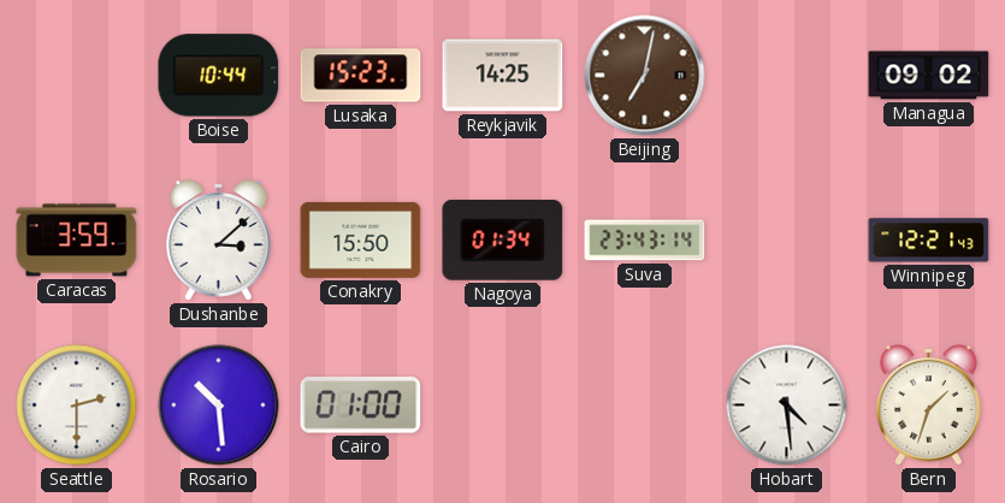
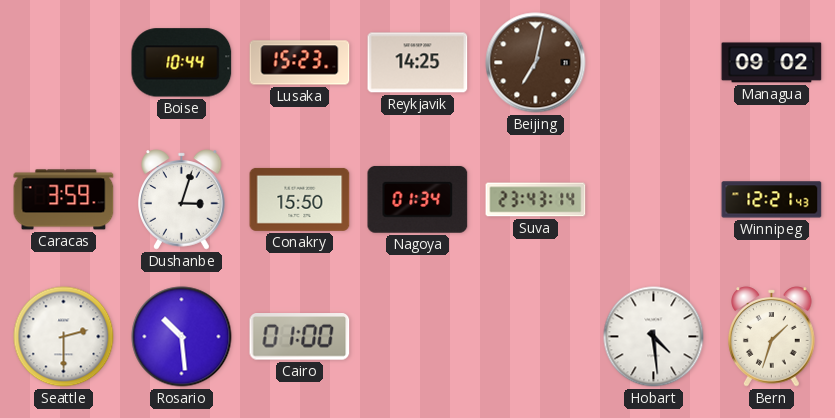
Dushanbe: 3:08 -> 3:03
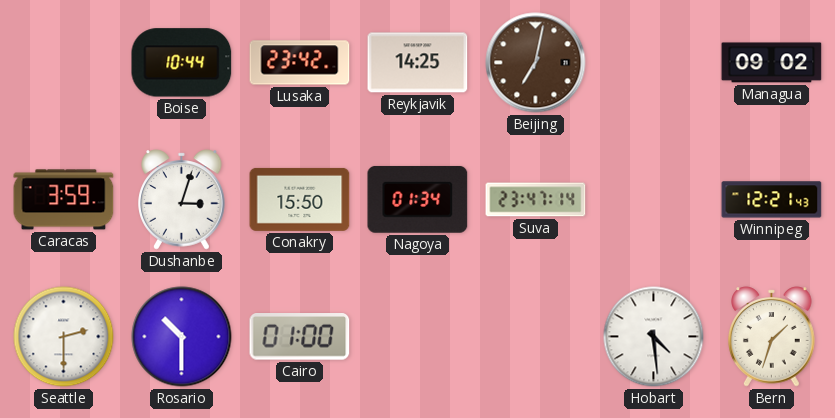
Lusaka: 15:23 -> 23:42
Suva: 23:43 -> 23:47
Rosario: 10:29 -> 10:30
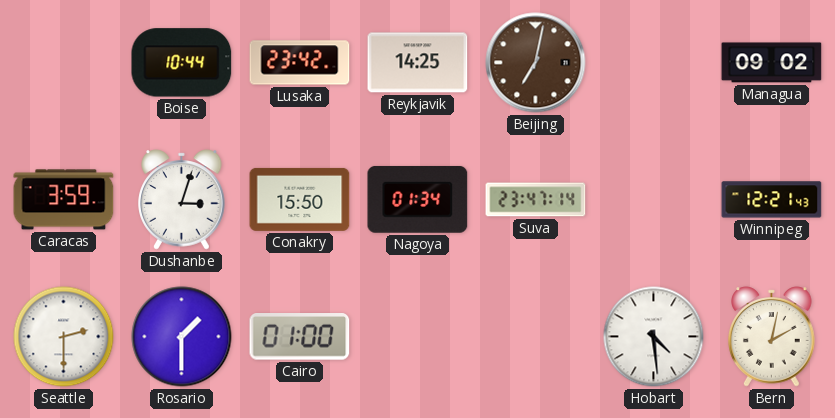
Rosario: 10:30 -> 1:30
Bern: 1:33 -> 2:02
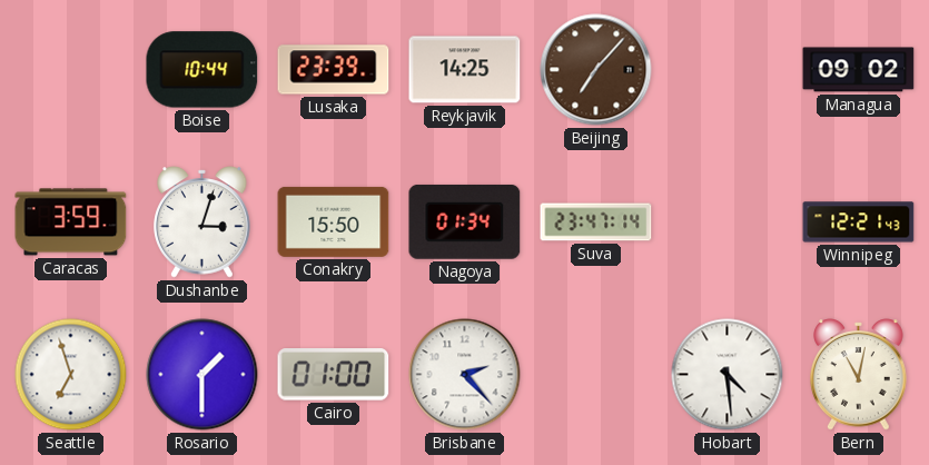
Lusaka: 23:42 -> 23:39
Beijing: 7:02 -> 7:07
Seattle: 2:30 -> 6:57
Brisbane: none -> 2:23
Bern: 2:02 -> 11:02
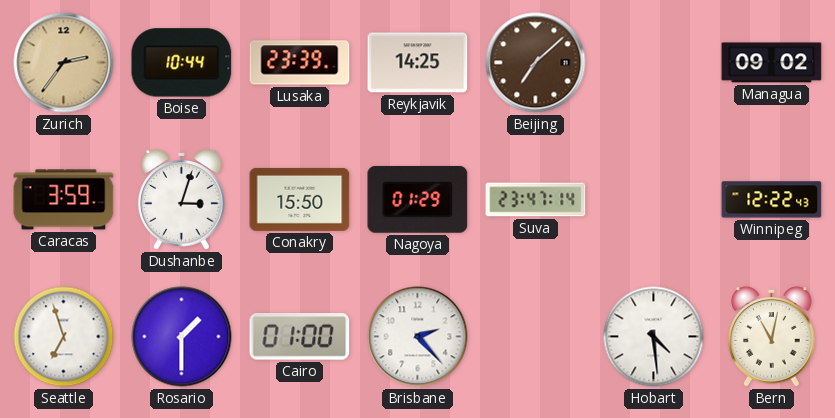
Zurich: none -> 2:36
Beijing: 7:07 -> 7:08
Nagoya: 01:34 -> 01:29
Winnipeg: 12:21 -> 12:22
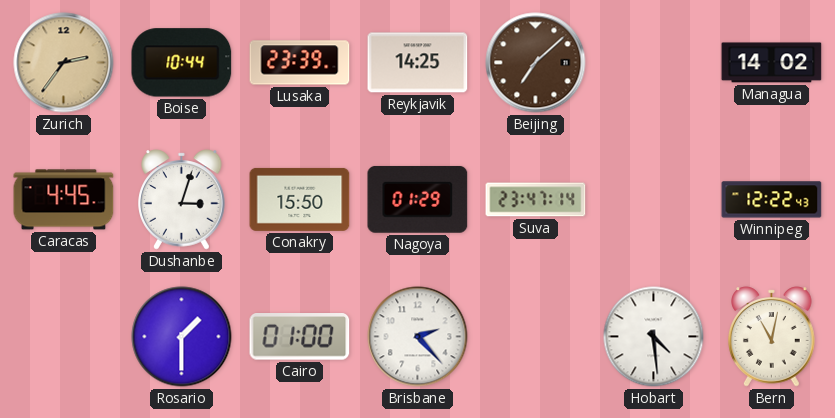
Managua: 09:02 -> 14:02
Caracas: 3:59 -> 4:45
Seattle: 6:57 -> none
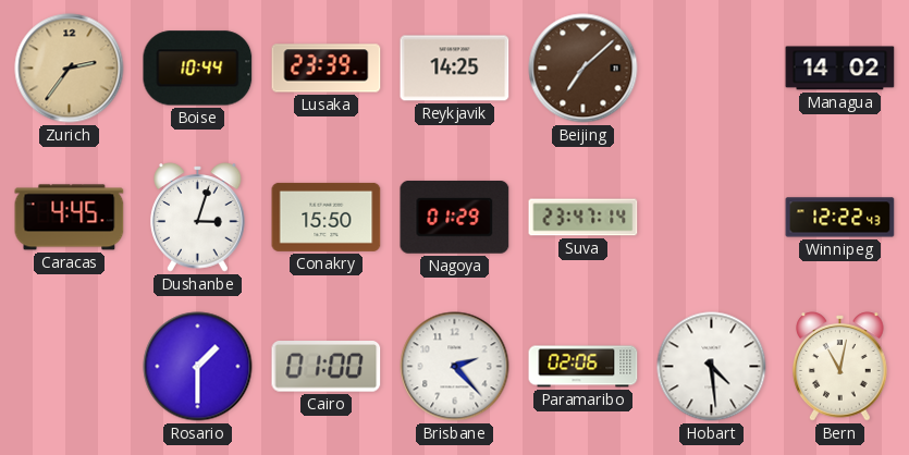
Paramaribo: none -> 02:06
